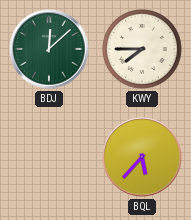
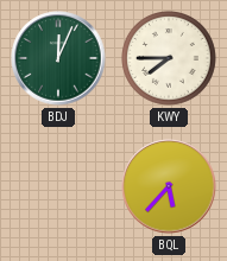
BDJ: 12:08 -> 12:04
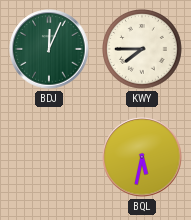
BQL: 5:37 -> 5:32
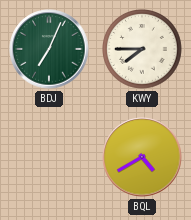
BDJ: 12:04 -> 7:04
BQL: 5:32 -> 4:40
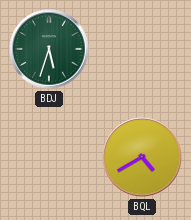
BDJ: 7:04 -> 5:33
KWY: 7:45 -> none
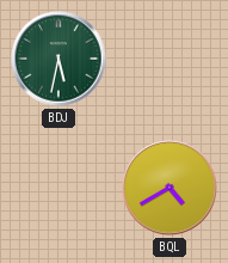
BDJ: 5:33 -> 5:32
